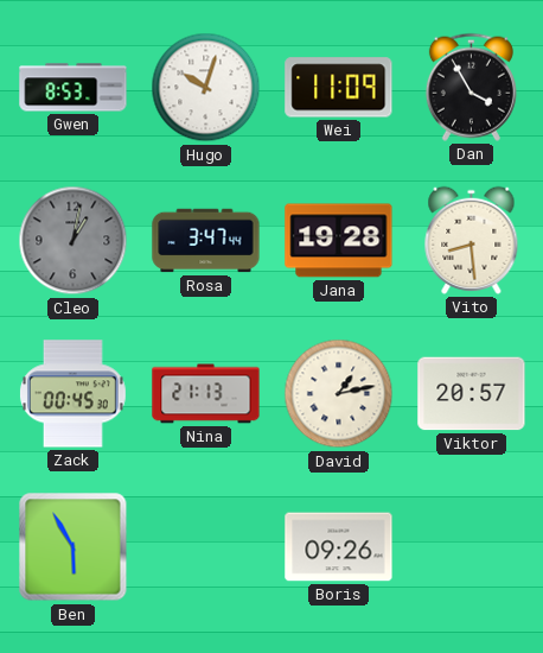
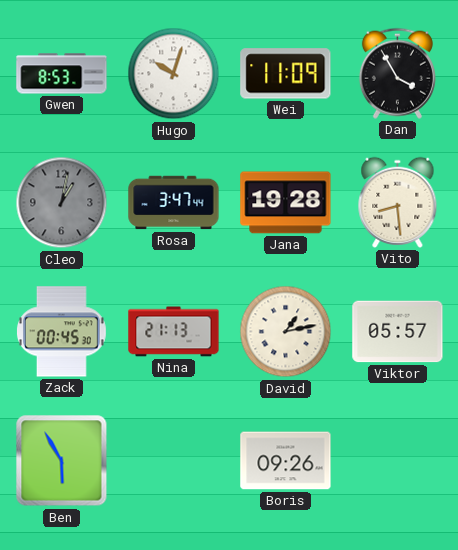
Viktor: 20:57 -> 05:57
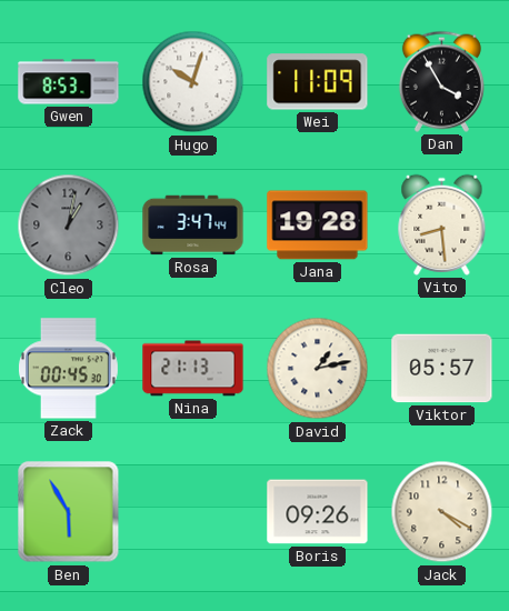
Jack: none -> 4:20
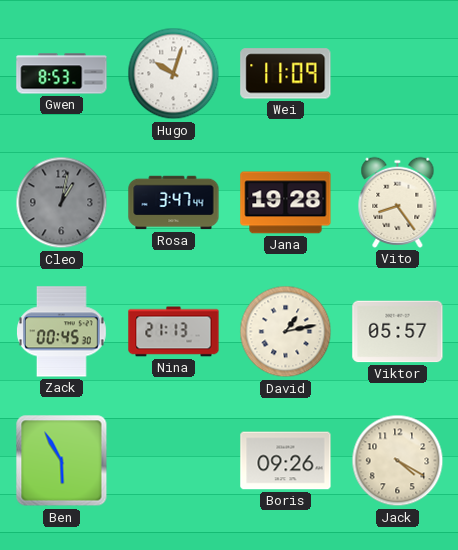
Dan: 3:55 -> none
Vito: 8:29 -> 8:24
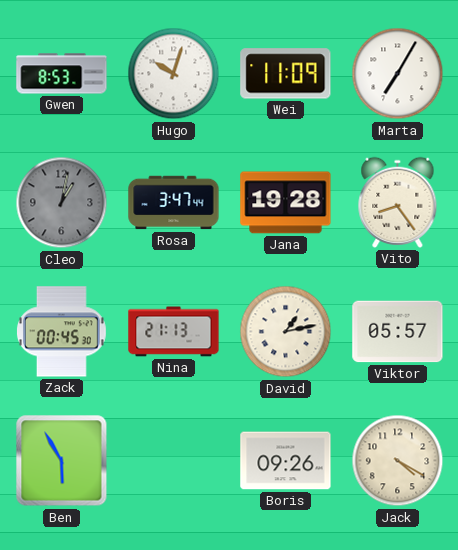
Marta: none -> 7:05
